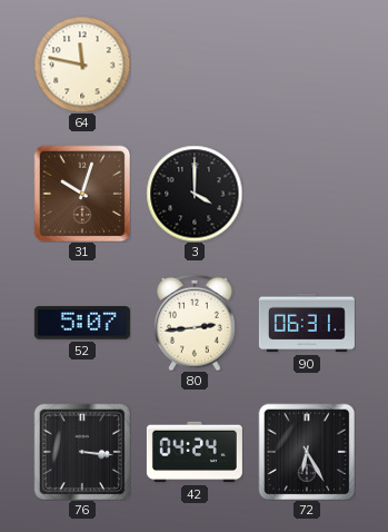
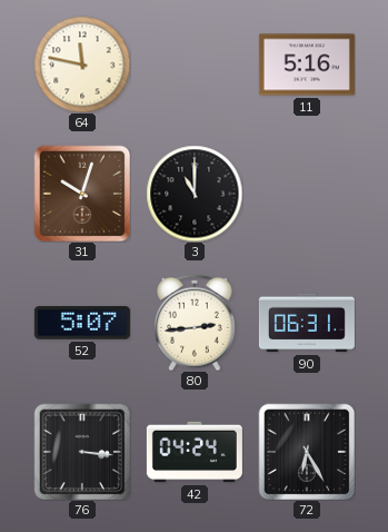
11: none -> 5:16
3: 4:00 -> 11:00
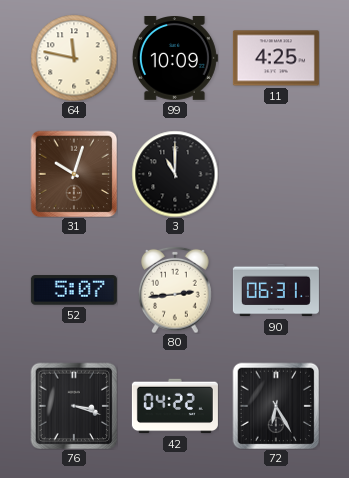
99: none -> 10:09
11: 5:16 -> 4:25
76: 3:16 -> 3:18
42: 04:24 -> 04:22
